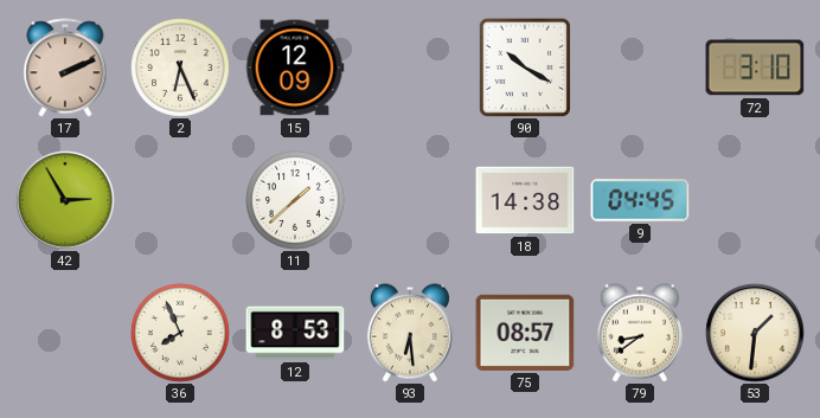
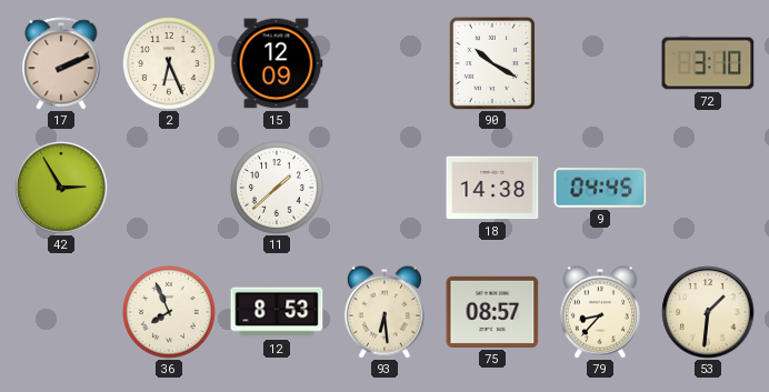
79: 8:39 -> 8:37
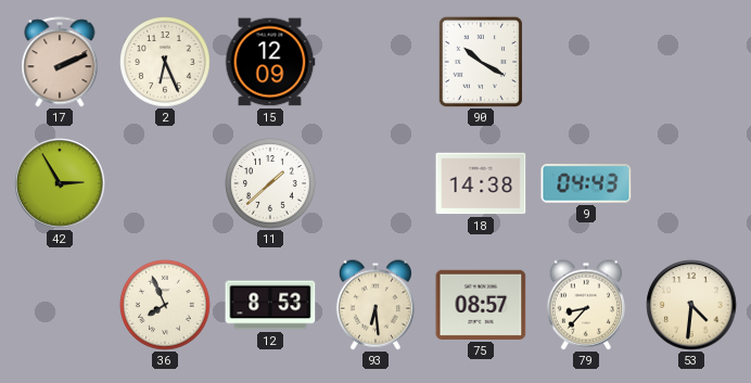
72: 3:10 -> none
9: 04:45 -> 04:43
53: 1:31 -> 4:31
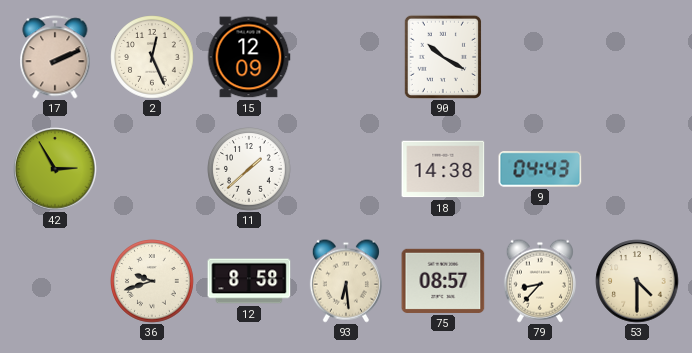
2: 6:26 -> 12:26
36: 7:56 -> 9:42
12: 8:53 -> 8:58
53: 4:31 -> 4:30
